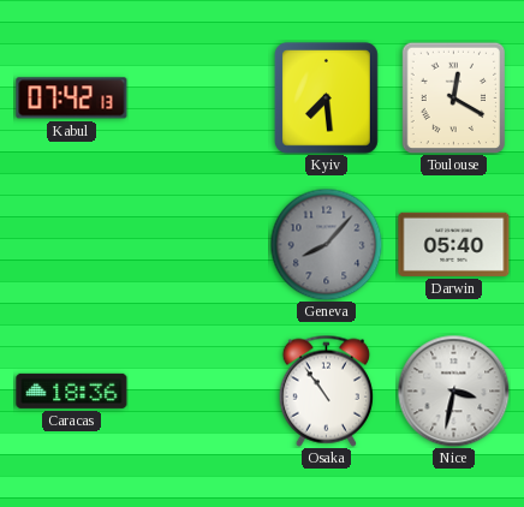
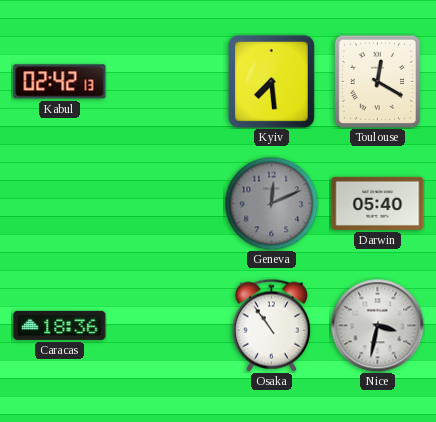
Kabul: 07:42 -> 02:42
Geneva: 8:07 -> 12:11
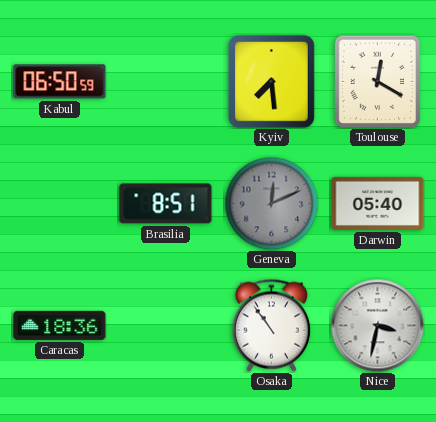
Kabul: 02:42 -> 06:50
Brasilia: none -> 8:51
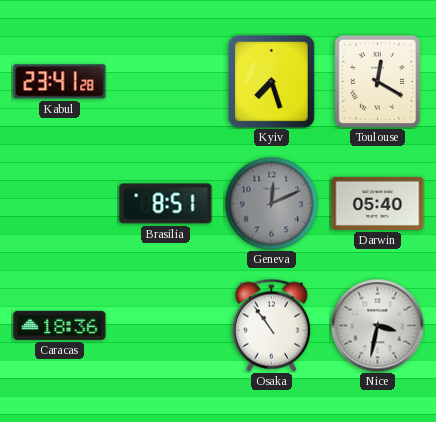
Kabul: 06:50 -> 23:41
Kyiv: 7:29 -> 7:27
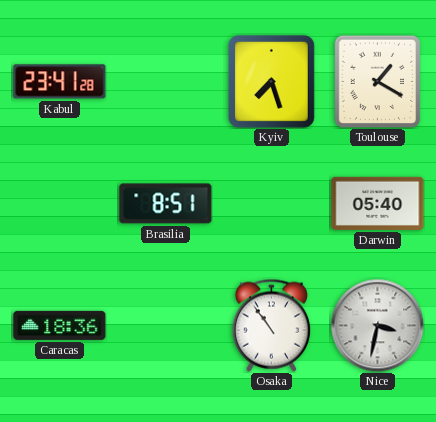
Toulouse: 12:20 -> 1:20
Geneva: 12:11 -> none
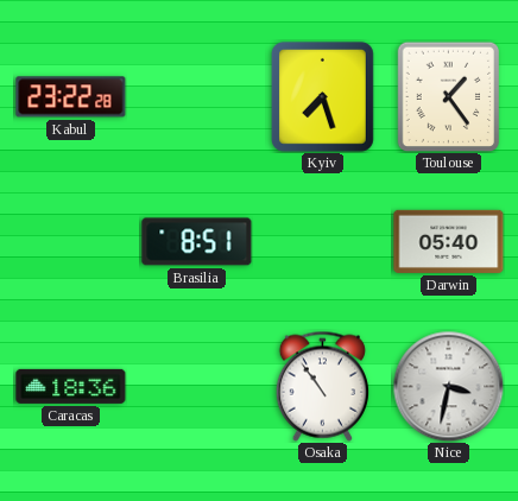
Kabul: 23:41 -> 23:22
Toulouse: 1:20 -> 1:24
